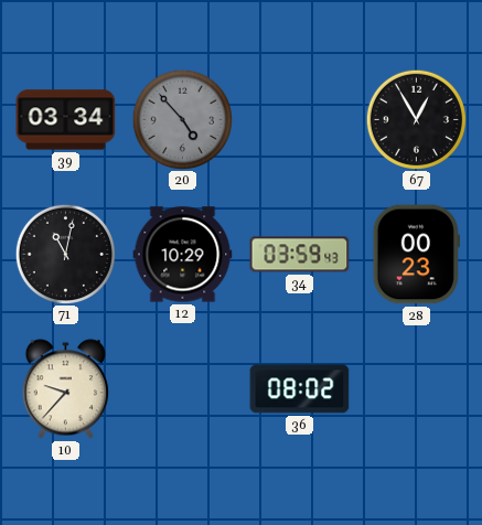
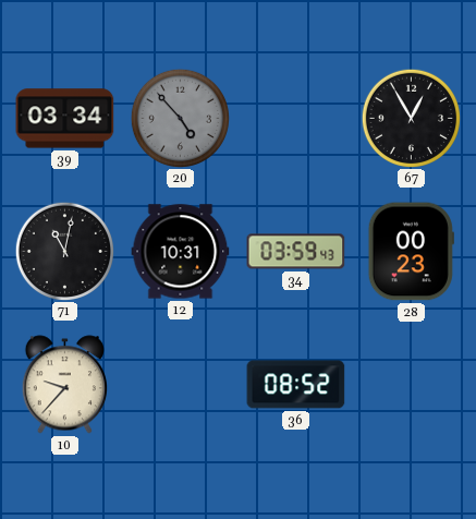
12: 10:29 -> 10:31
36: 08:02 -> 08:52
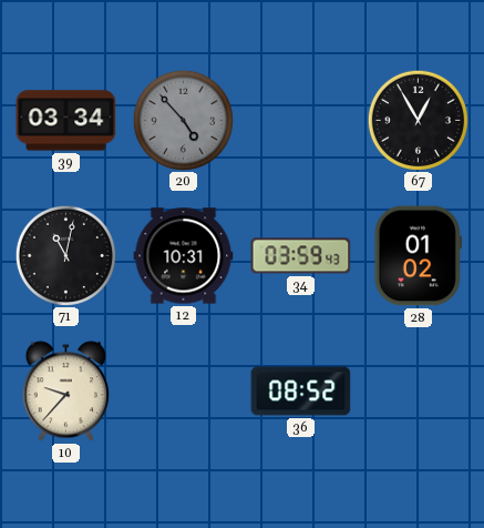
28: 00:23 -> 01:02
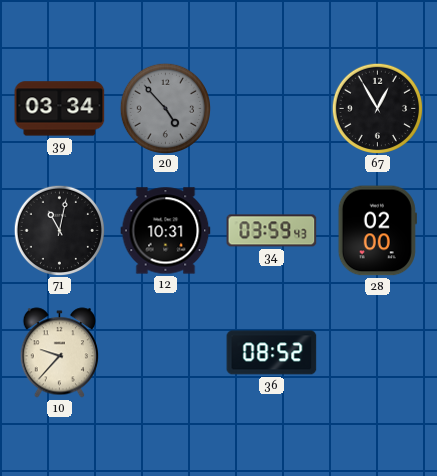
28: 01:02 -> 02:00
